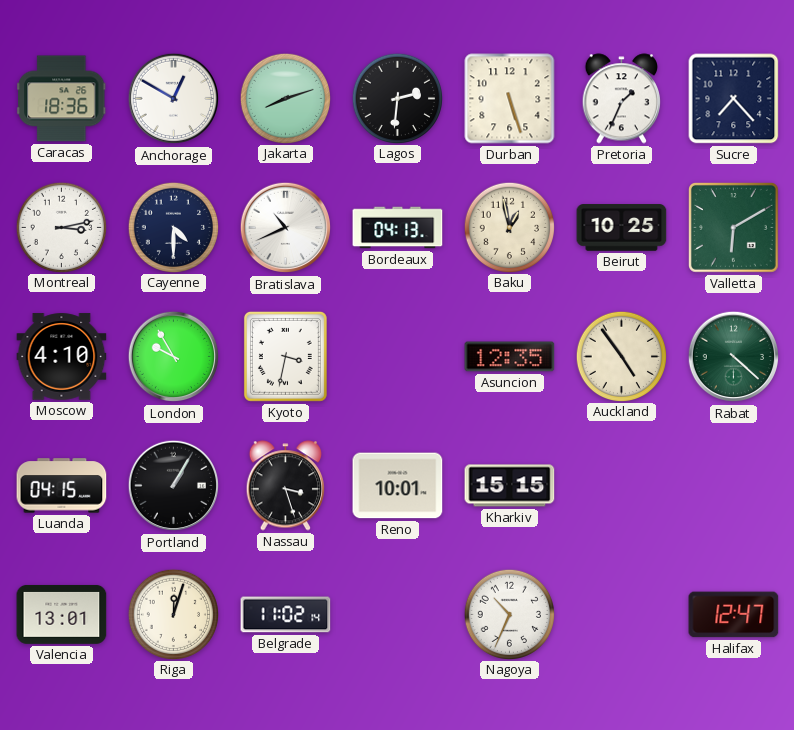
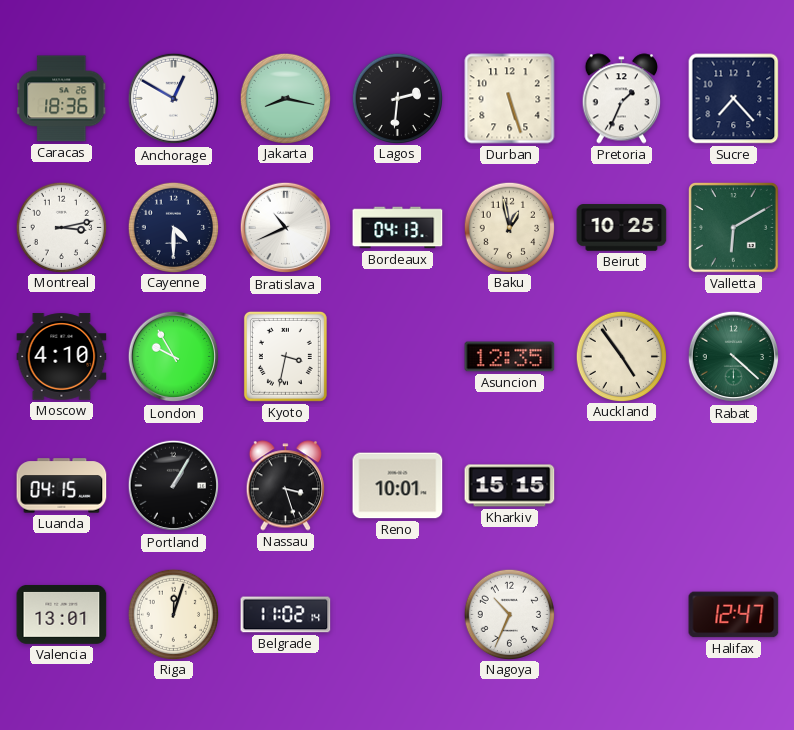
Jakarta: 8:12 -> 8:17
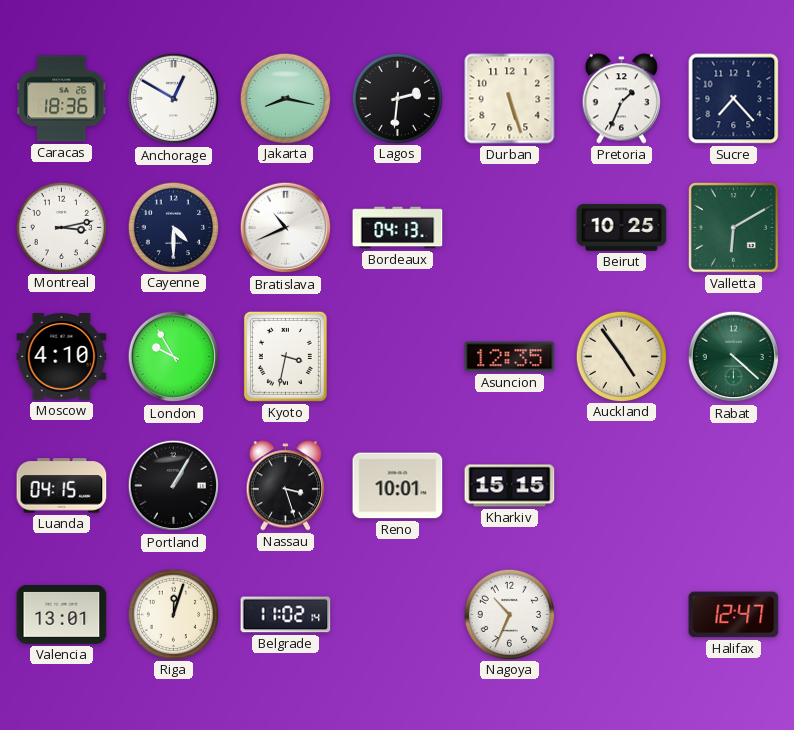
Baku: 12:58 -> none
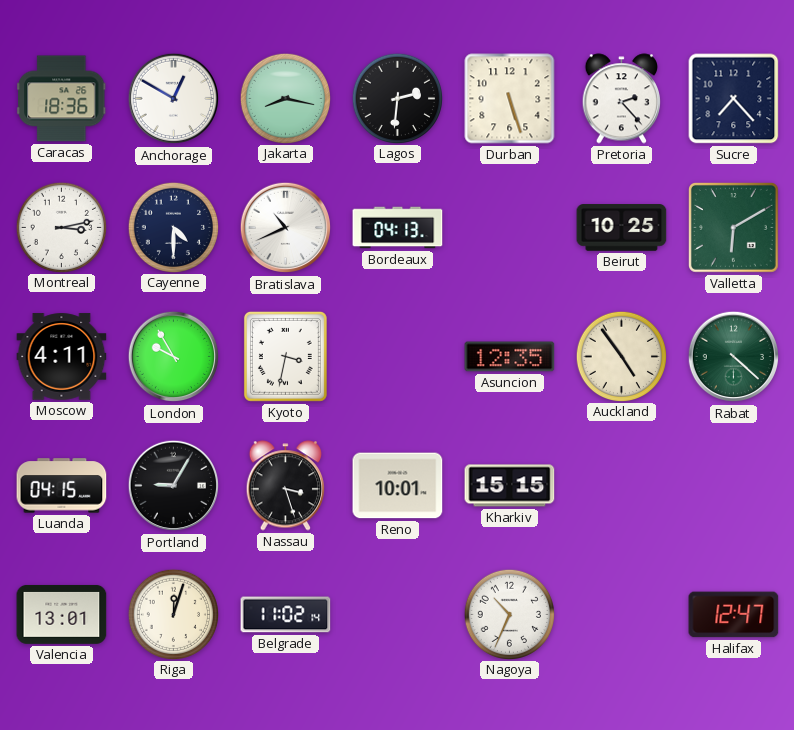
Pretoria: 1:34 -> 2:23
Moscow: 4:10 -> 4:11
Portland: 1:05 -> 9:05
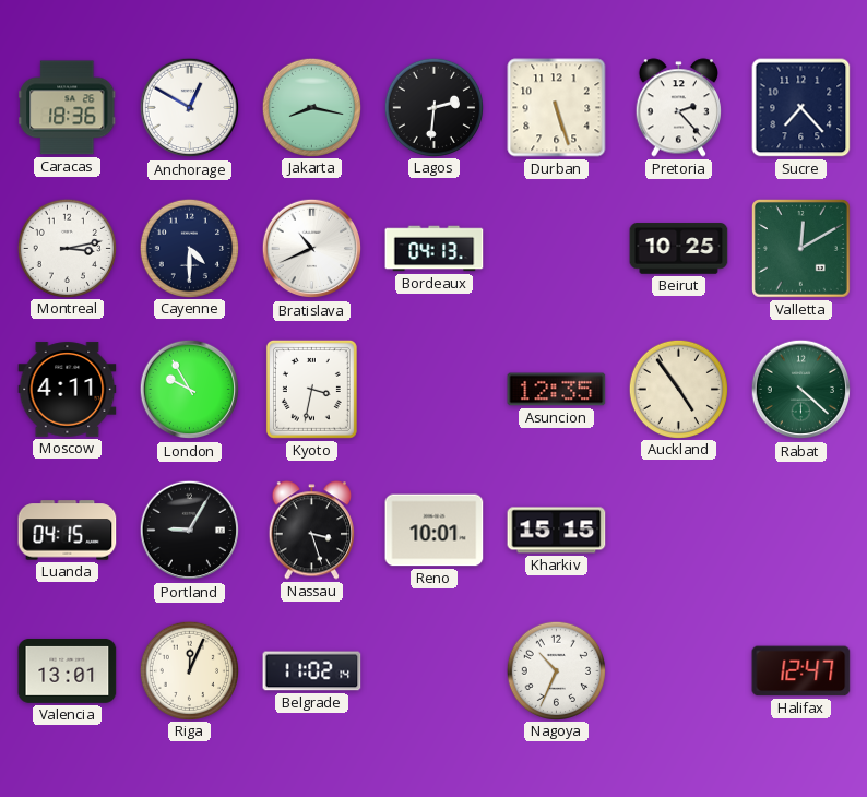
Valletta: 6:10 -> 12:10
Riga: 12:03 -> 12:04
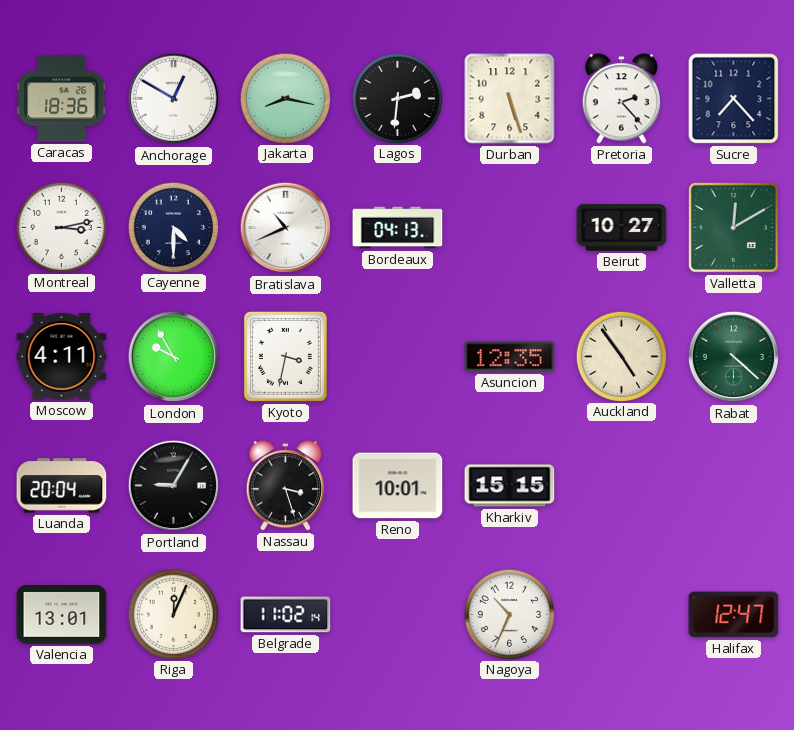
Beirut: 10:25 -> 10:27
Luanda: 04:15 -> 20:04
